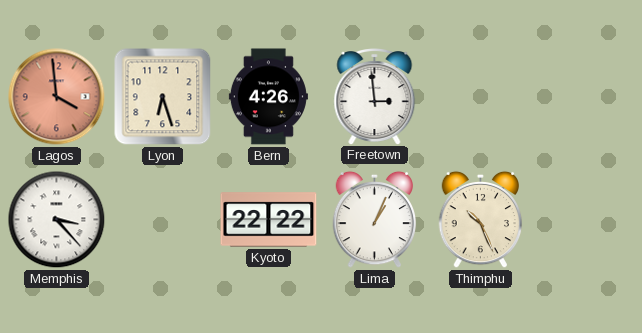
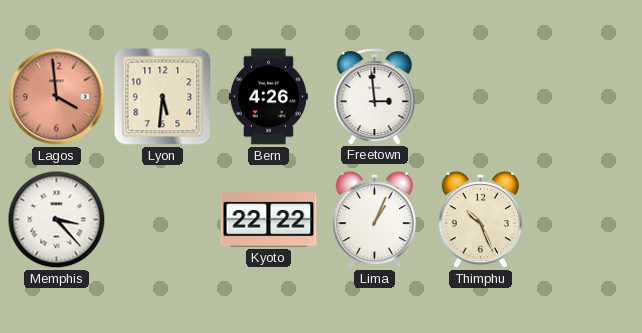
Lyon: 6:27 -> 5:31
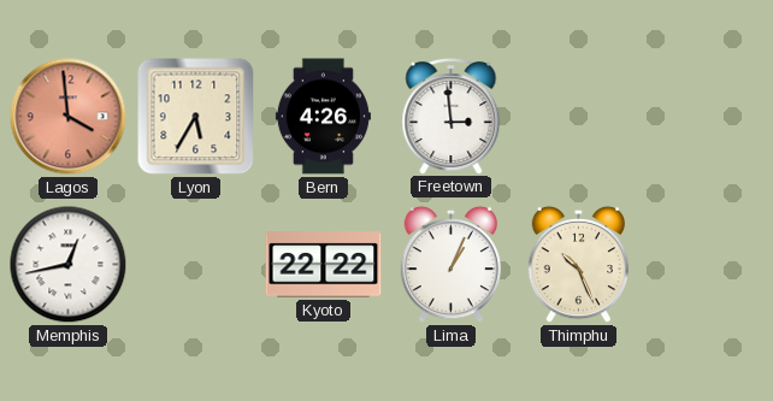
Lyon: 5:31 -> 5:35
Memphis: 3:23 -> 12:43
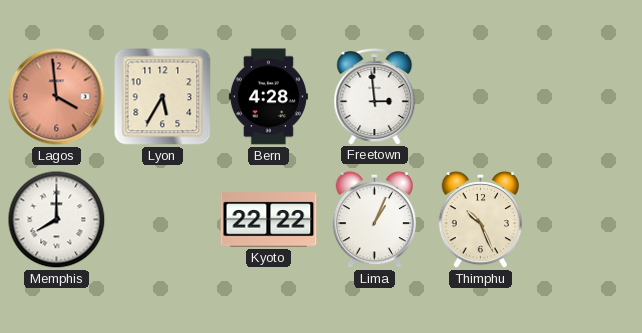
Bern: 4:26 -> 4:28
Memphis: 12:43 -> 8:00
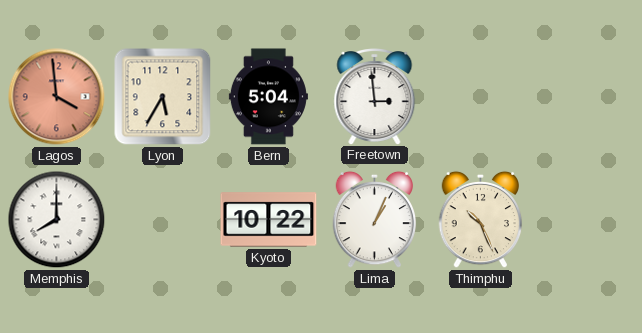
Bern: 4:28 -> 5:04
Kyoto: 22:22 -> 10:22
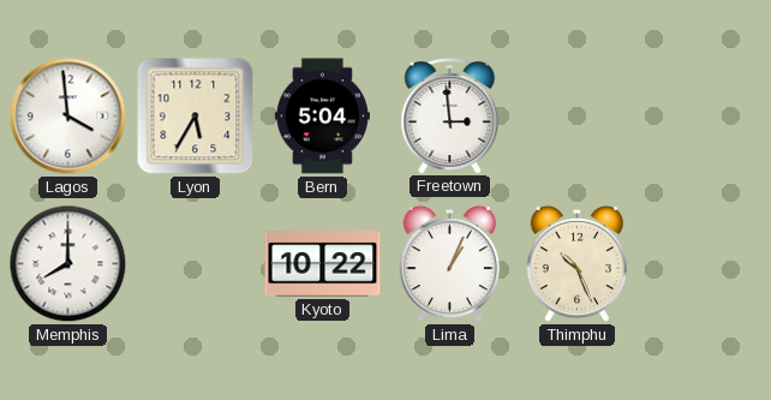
Lagos dial: salmon -> white
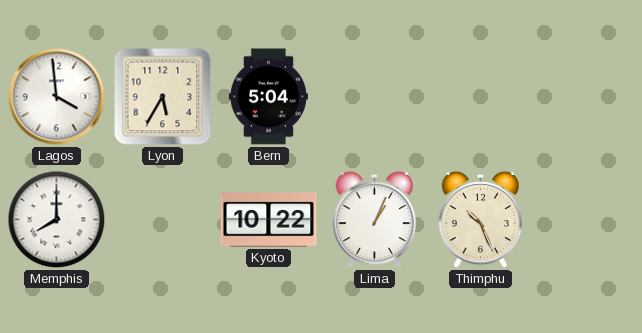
Freetown: 2:59 -> none
